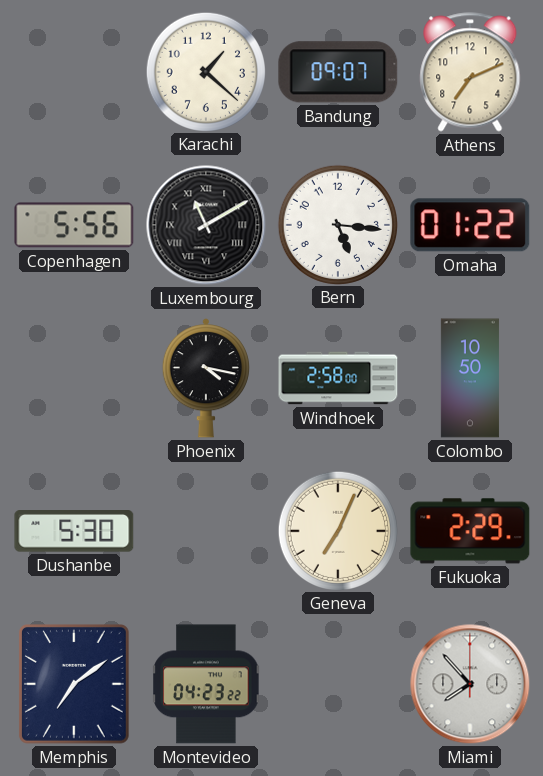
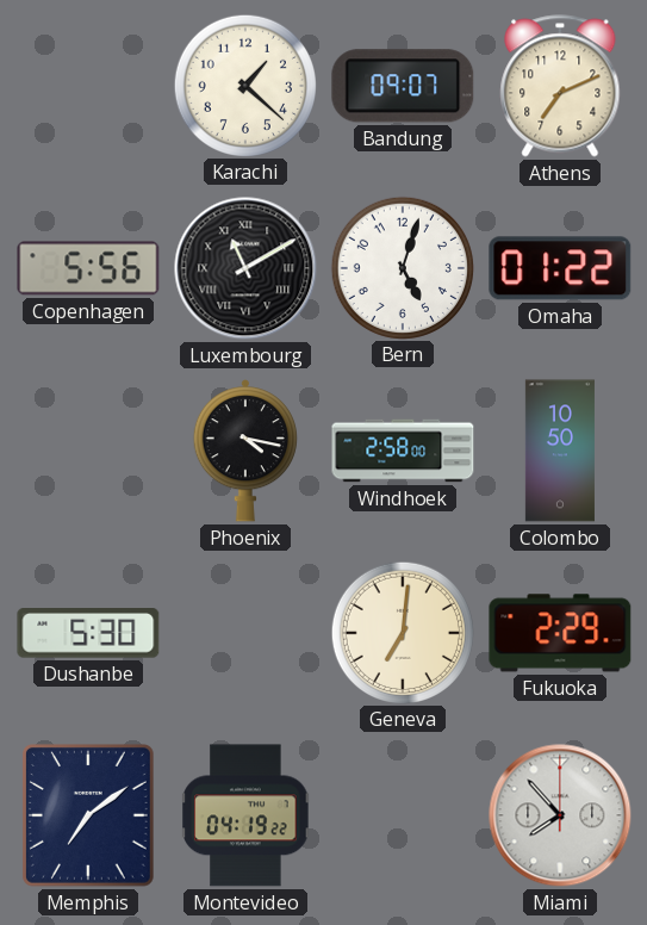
Bern: 5:16 -> 5:03
Geneva: 7:04 -> 7:01
Montevideo: 04:23 -> 04:19
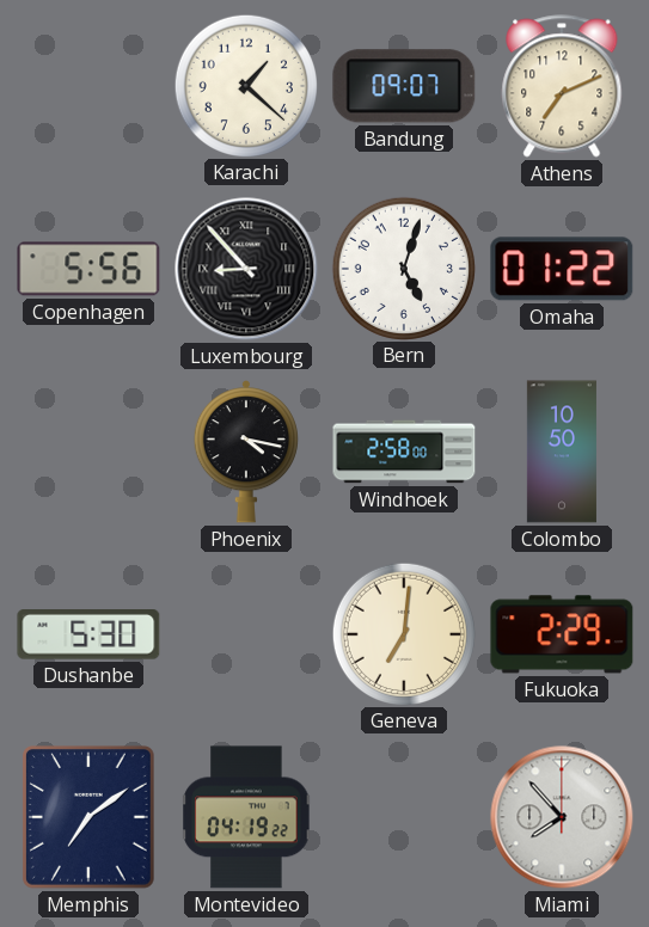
Luxembourg: 11:10 -> 8:53
